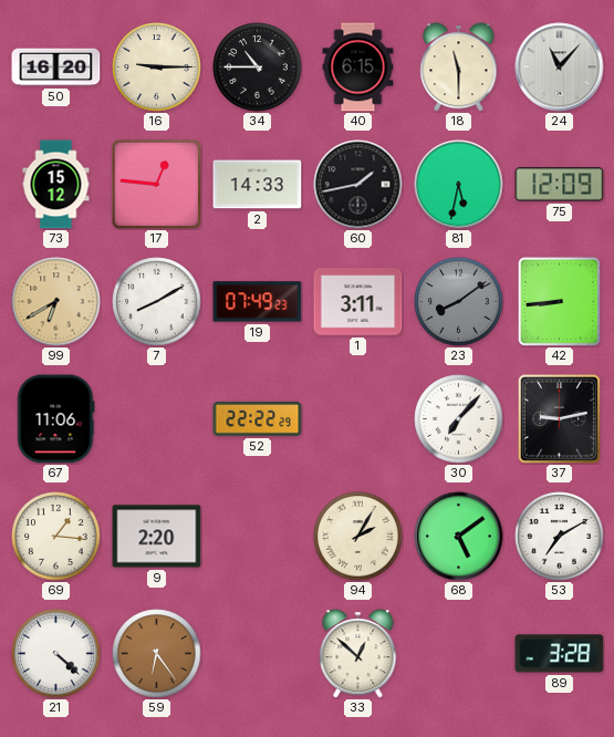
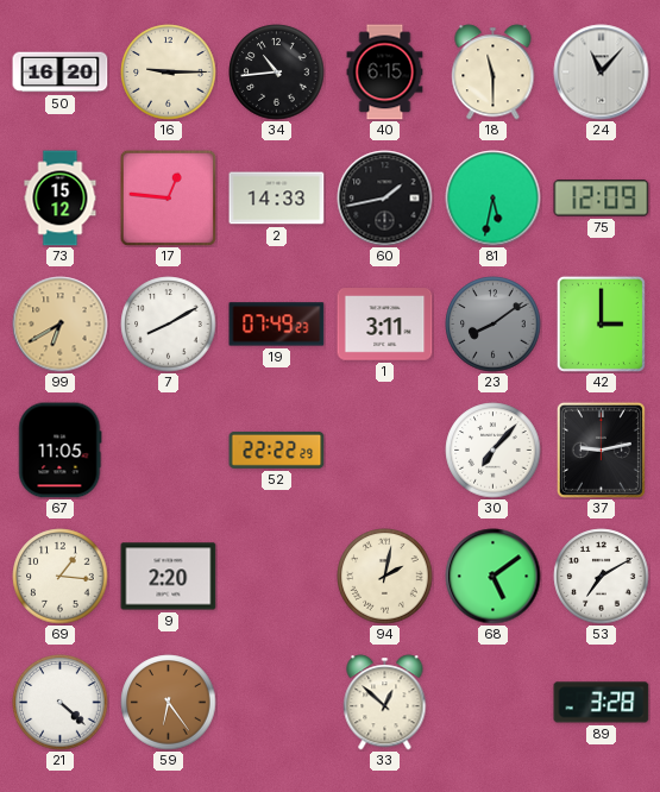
34: 10:45 -> 10:44
42: 8:44 -> 3:00
67: 11:06 -> 11:05
94: 2:05 -> 2:02
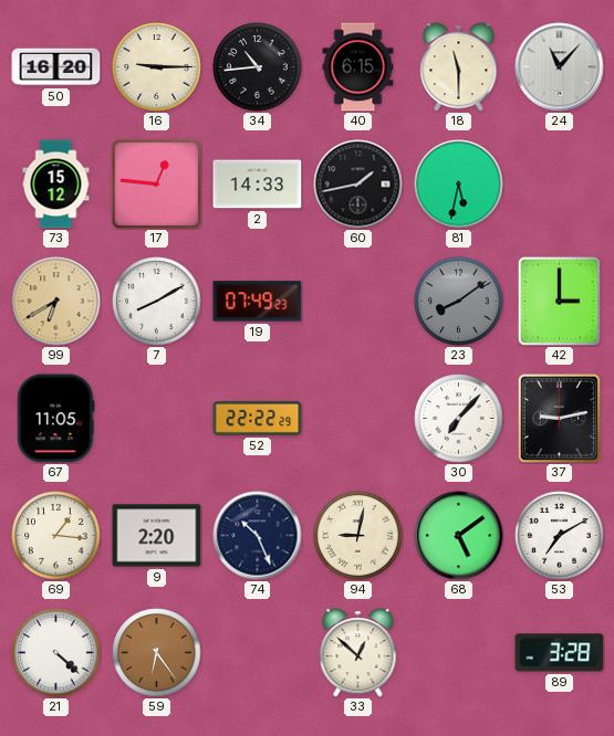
75: 12:09 -> none
1: 3:11 -> none
74: none -> 10:26
94: 2:02 -> 9:02
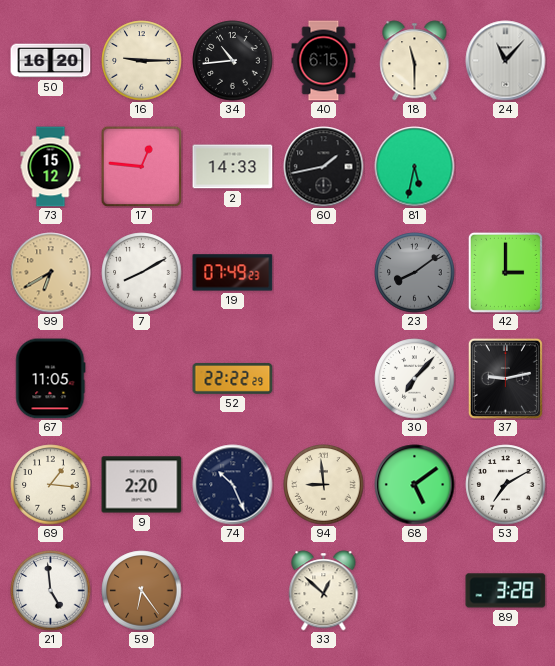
94: 9:02 -> 8:59
21: 4:22 -> 4:59
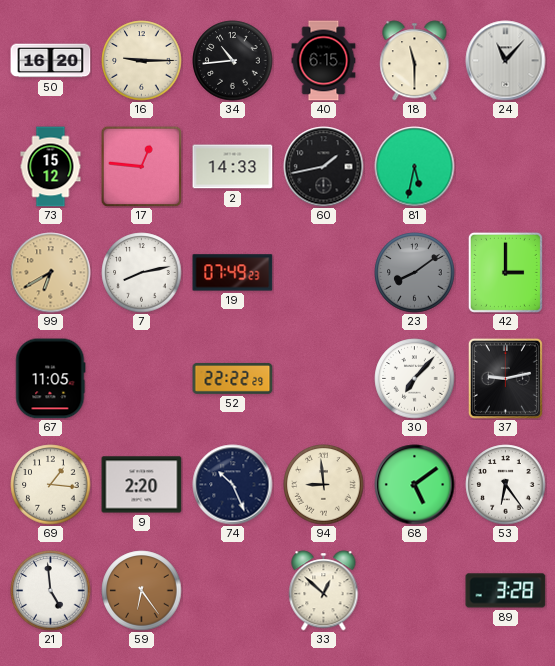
7: 8:10 -> 8:13
53: 7:10 -> 6:24
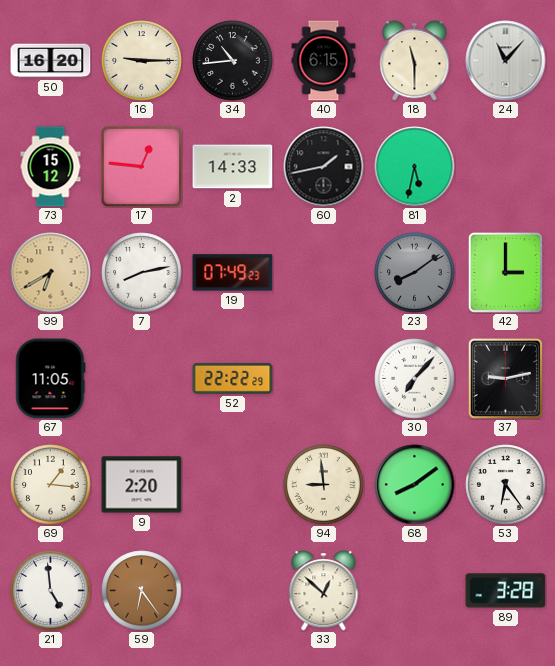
74: 10:26 -> none
68: 5:09 -> 8:09
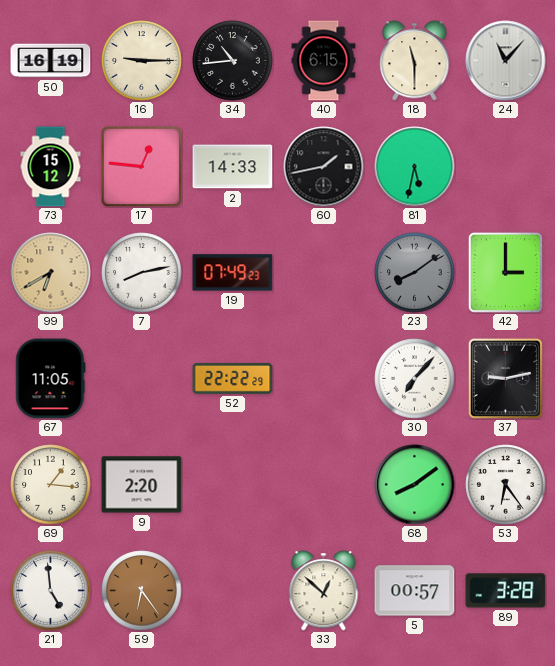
50: 16:20 -> 16:19
94: 8:59 -> none
5: none -> 00:57
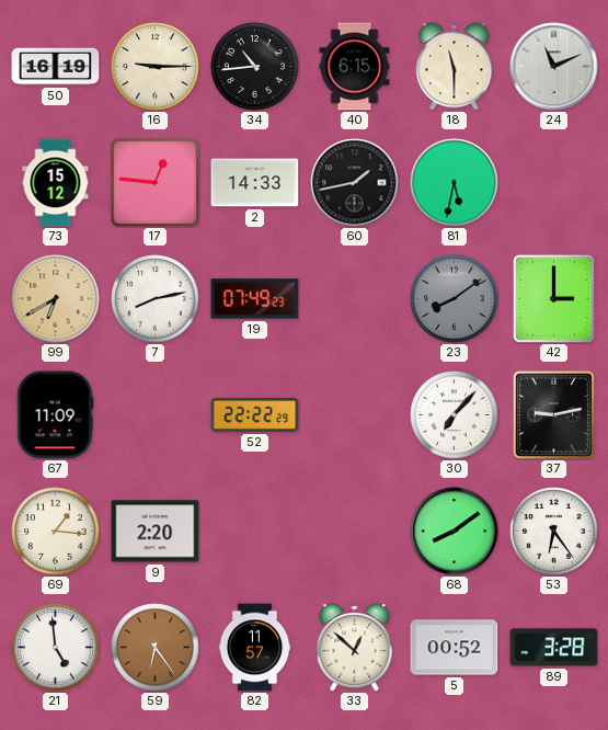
24: 11:07 -> 11:11
67: 11:05 -> 11:09
82: none -> 11:57
5: 00:57 -> 00:52
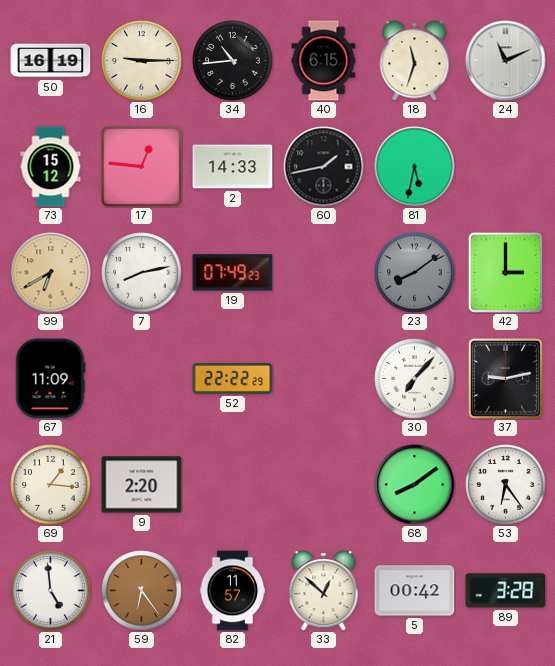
18: 11:30 -> 11:33
5: 00:52 -> 00:42
